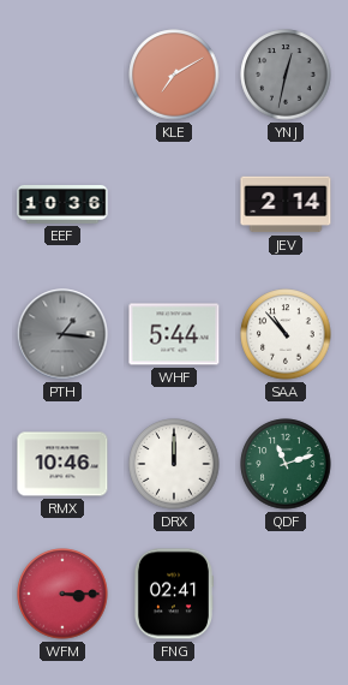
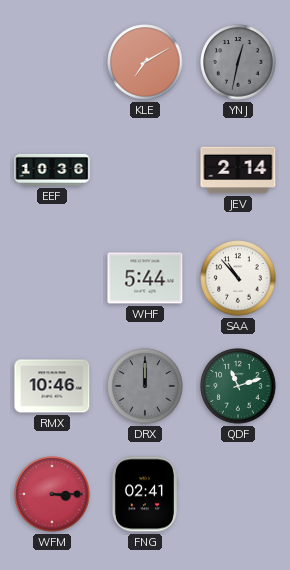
PTH: 1:16 -> none
DRX dial: white -> grey
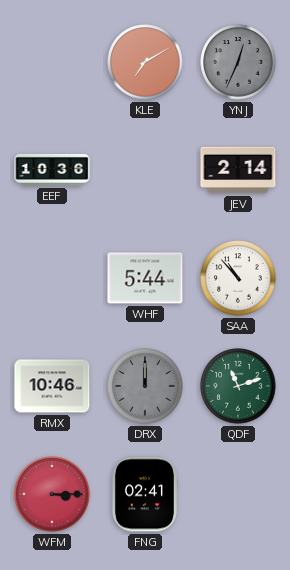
YNJ: 12:32 -> 12:34
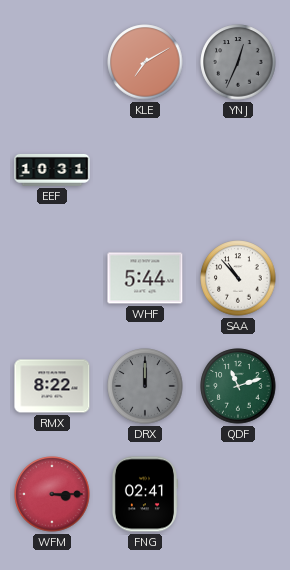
EEF: 10:36 -> 10:31
JEV: 2:14 -> none
RMX: 10:46 -> 8:22
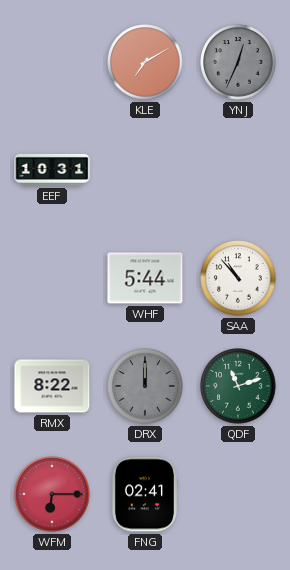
WFM: 3:15 -> 6:15
